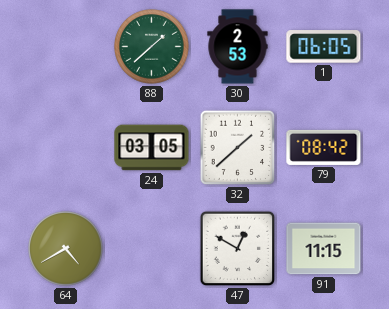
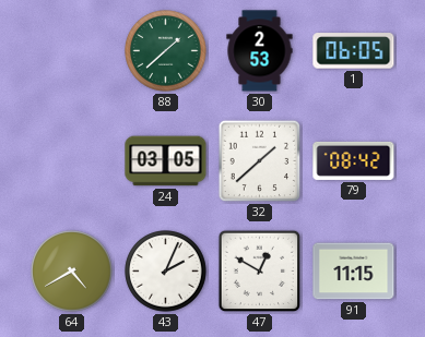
43: none -> 2:04
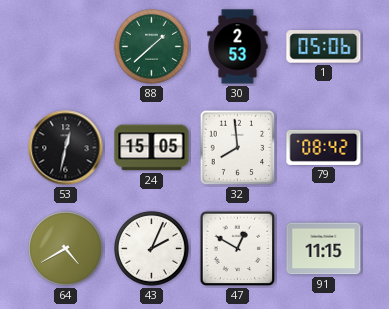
1: 06:05 -> 05:06
53: none -> 12:32
24: 03:05 -> 15:05
32: 1:38 -> 7:59
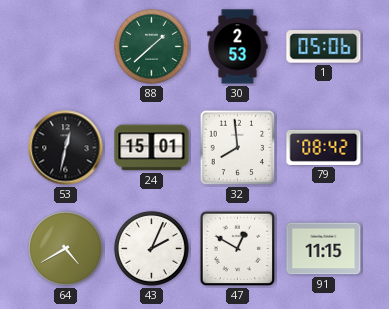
24: 15:05 -> 15:01
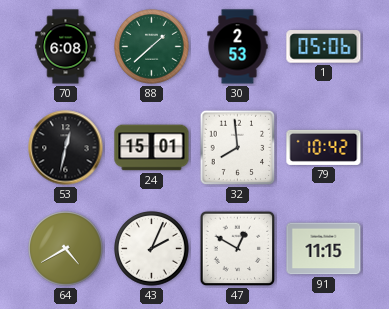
70: none -> 6:08
79: 08:42 -> 10:42
